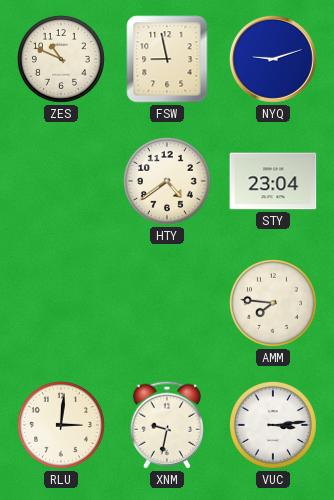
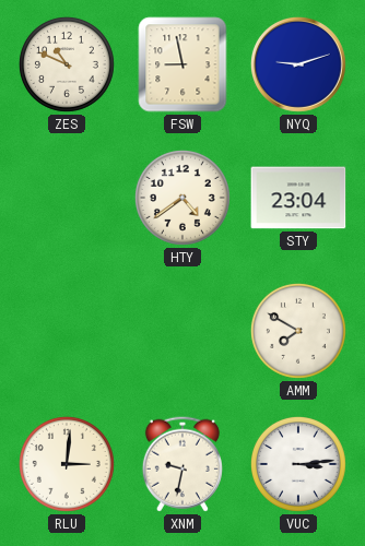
AMM: 7:46 -> 7:50
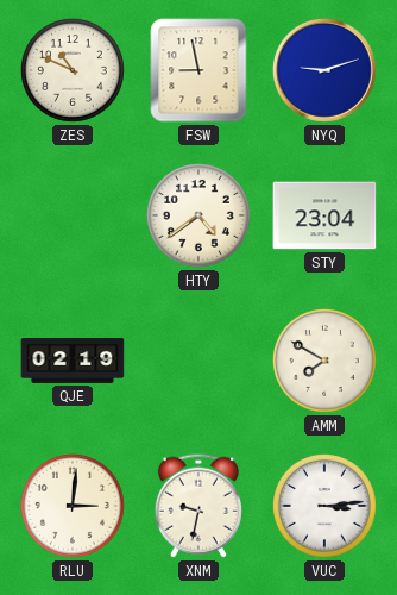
QJE: none -> 02:19
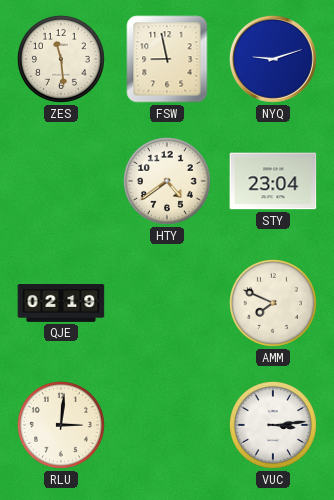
ZES: 10:49 -> 11:29
AMM: 7:50 -> 7:49
XNM: 9:32 -> none
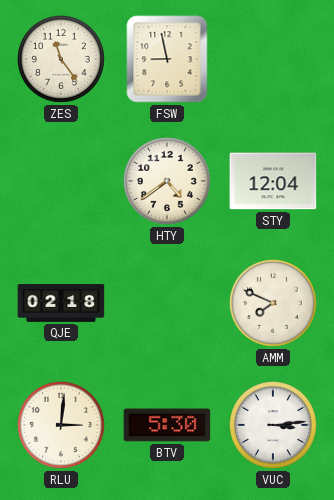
ZES: 11:29 -> 11:24
NYQ: 9:12 -> none
STY: 23:04 -> 12:04
QJE: 02:19 -> 02:18
BTV: none -> 5:30
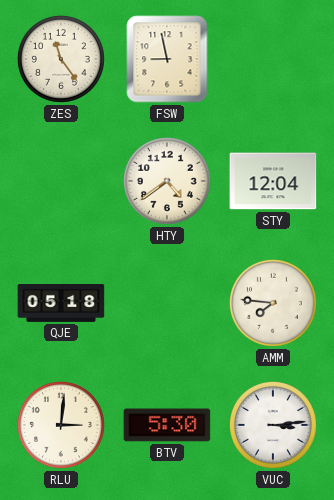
QJE: 02:18 -> 05:18
AMM: 7:49 -> 7:46
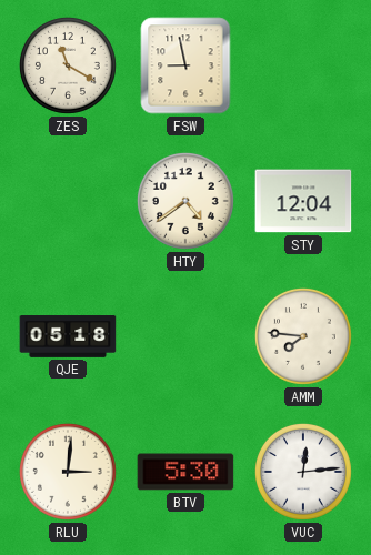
ZES: 11:24 -> 11:20
VUC: 3:14 -> 12:14
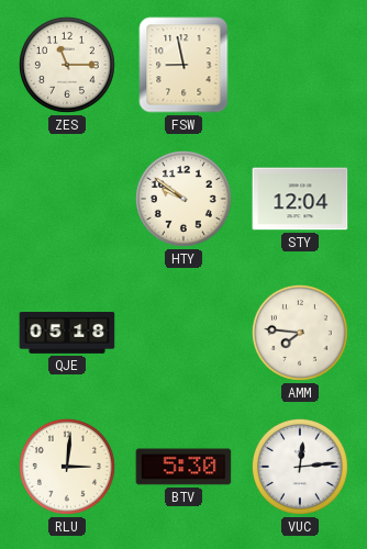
ZES: 11:20 -> 11:15
HTY: 4:39 -> 9:51
